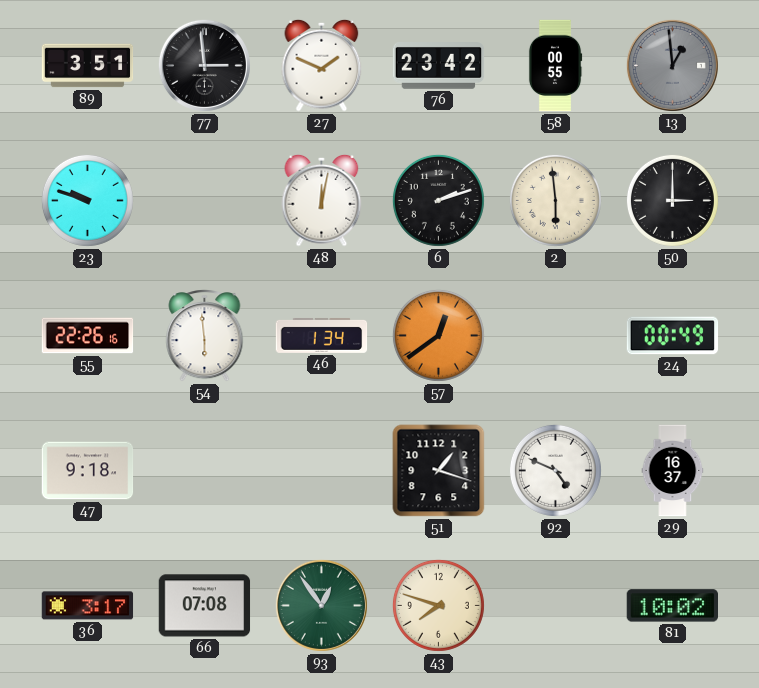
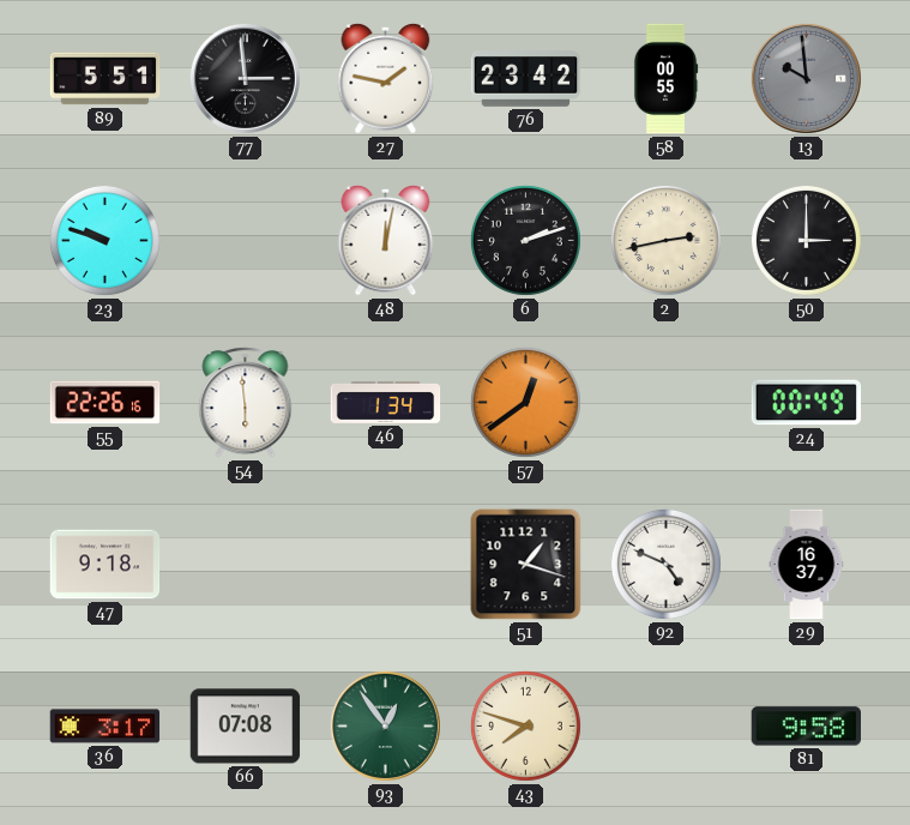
89: 3:51 -> 5:51
27: 1:49 -> 1:47
13: 12:59 -> 9:59
2: 5:59 -> 2:43
81: 10:02 -> 9:58
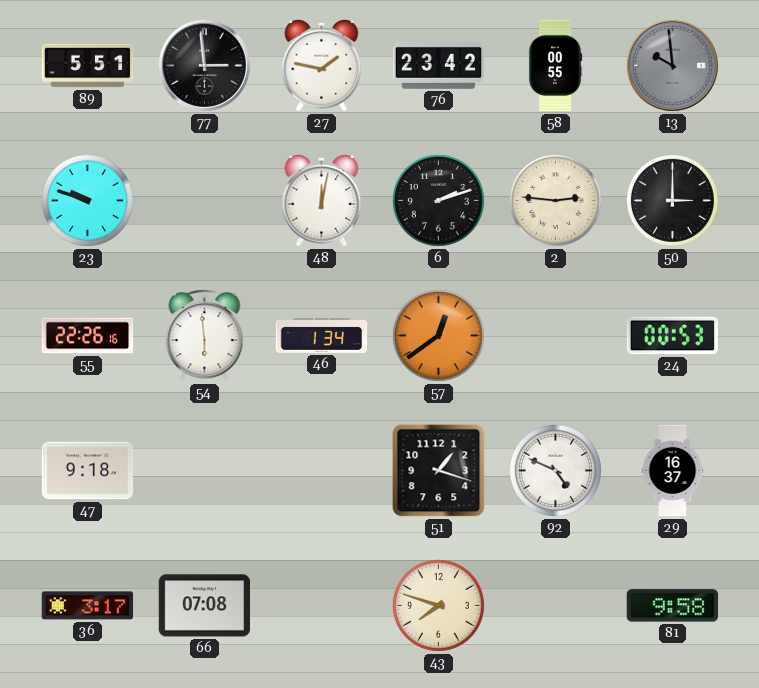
2: 2:43 -> 2:46
24: 00:49 -> 00:53
93: 12:54 -> none
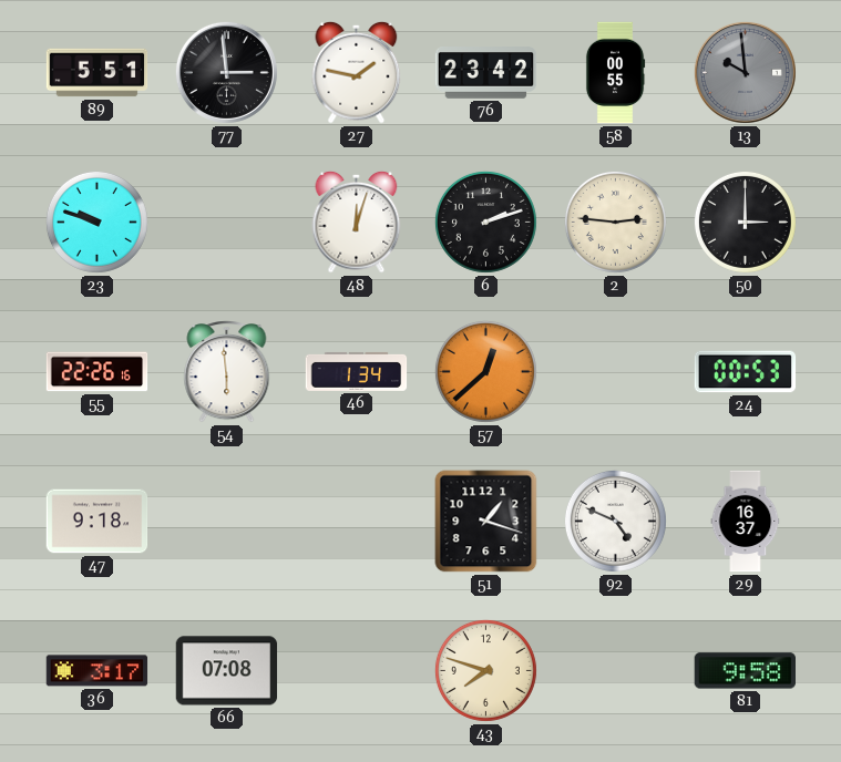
48: 12:02 -> 12:03
57: 12:39 -> 12:38
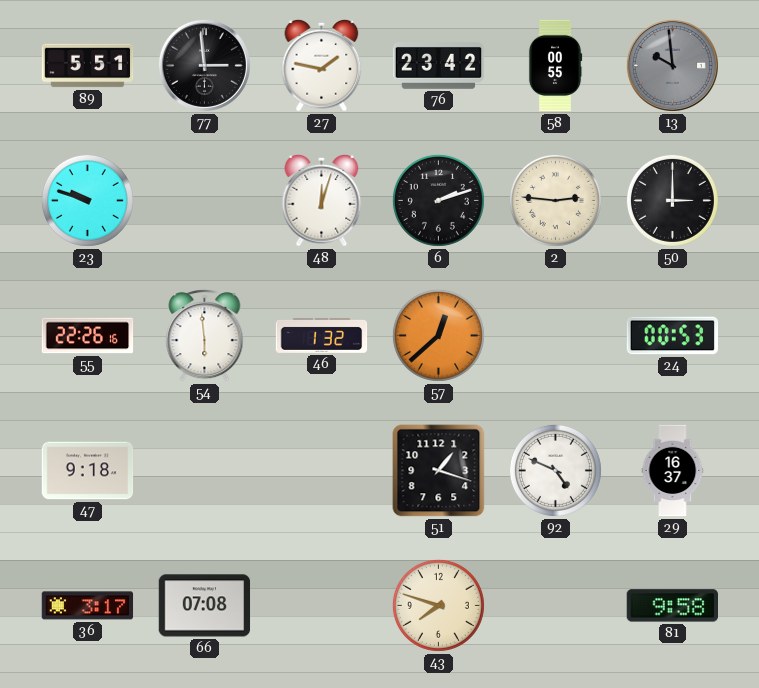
46: 1:34 -> 1:32
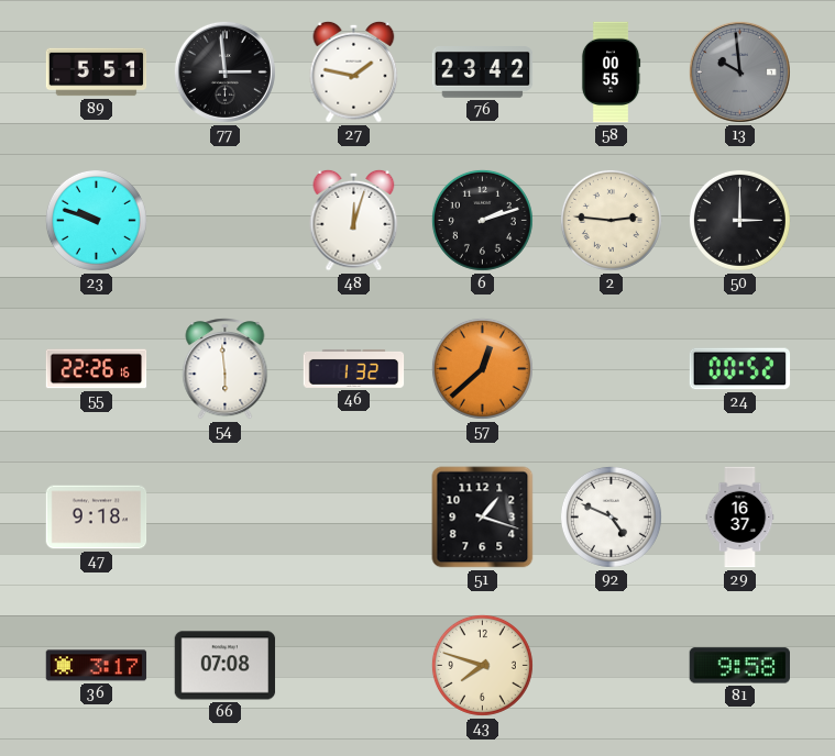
24: 00:53 -> 00:52
